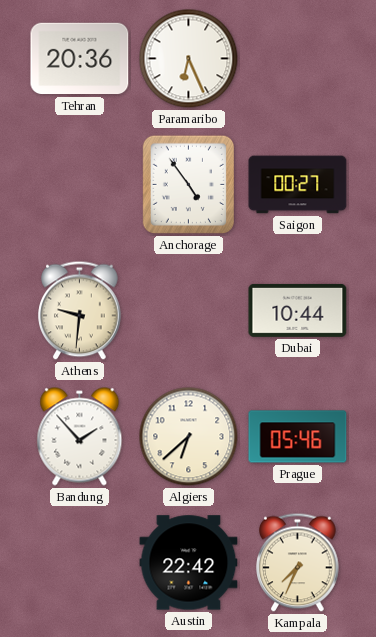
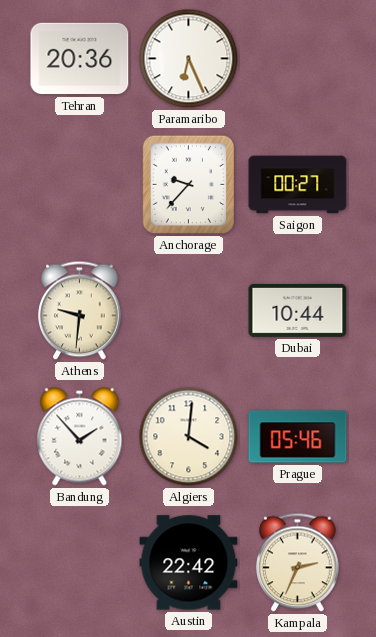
Anchorage: 4:54 -> 9:37
Algiers: 6:38 -> 4:01
Kampala: 7:34 -> 2:34
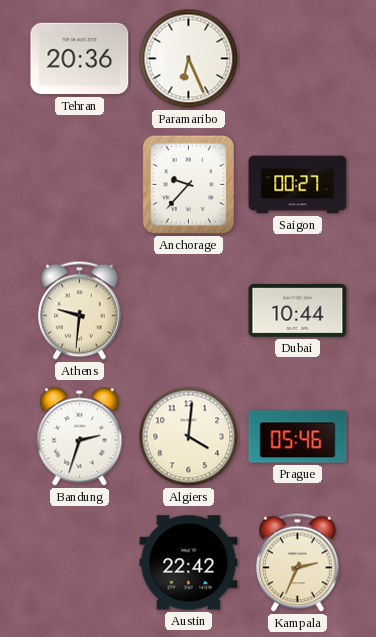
Bandung: 1:53 -> 2:33
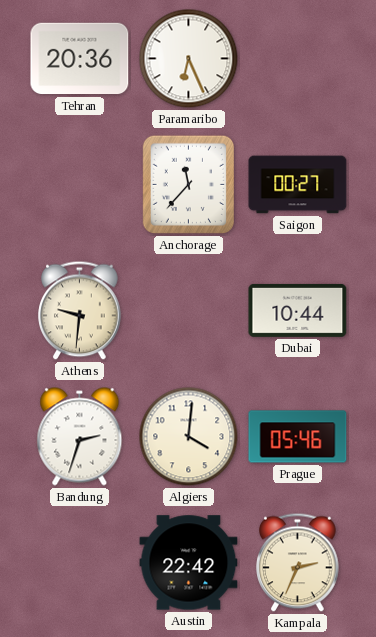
Anchorage: 9:37 -> 11:37
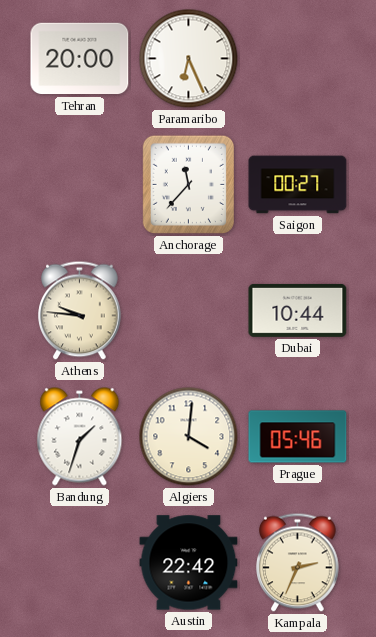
Tehran: 20:36 -> 20:00
Athens: 9:31 -> 9:46
Bandung: 2:33 -> 1:33
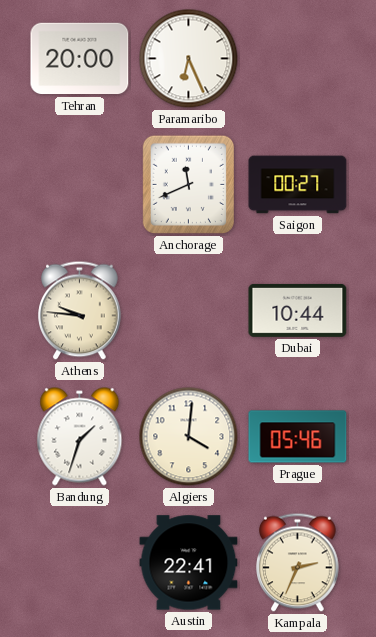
Anchorage: 11:37 -> 11:41
Austin: 22:42 -> 22:41
